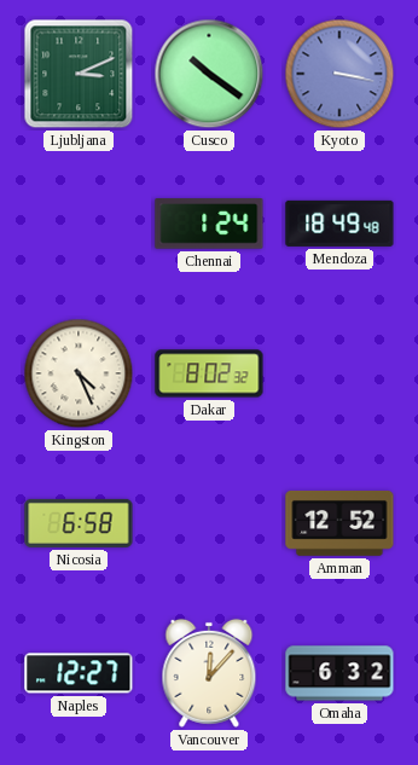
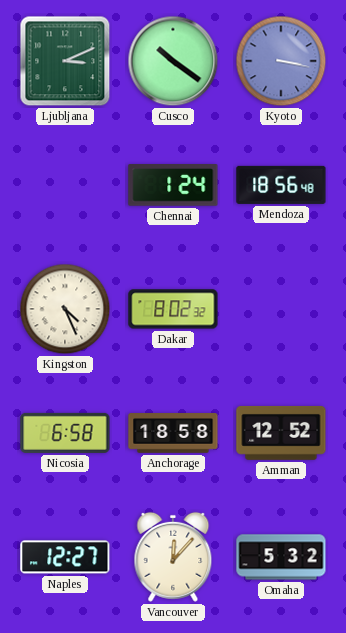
Mendoza: 18:49 -> 18:56
Anchorage: none -> 18:58
Omaha: 6:32 -> 5:32
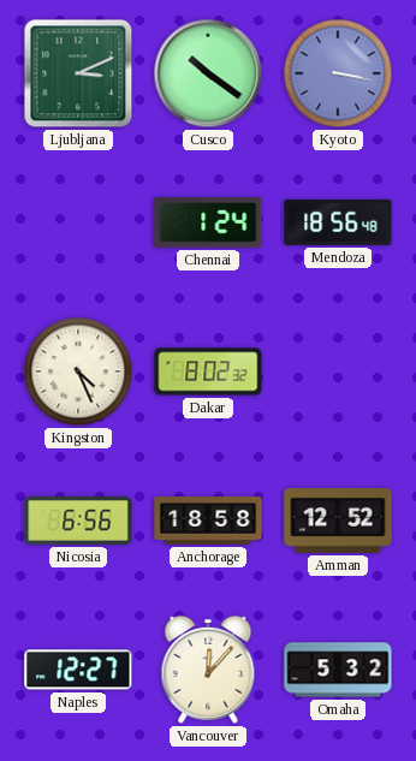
Nicosia: 6:58 -> 6:56
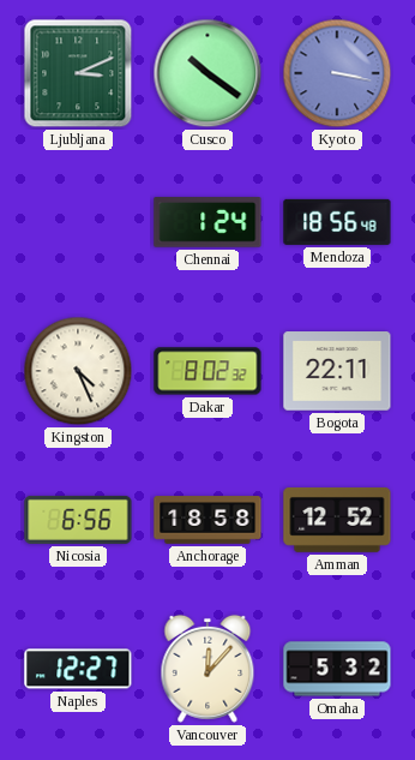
Bogota: none -> 22:11
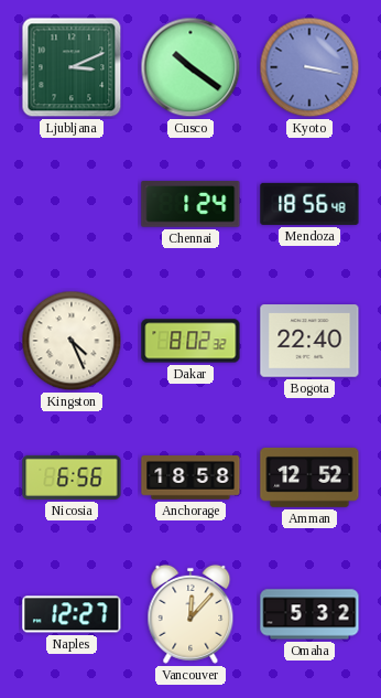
Bogota: 22:11 -> 22:40
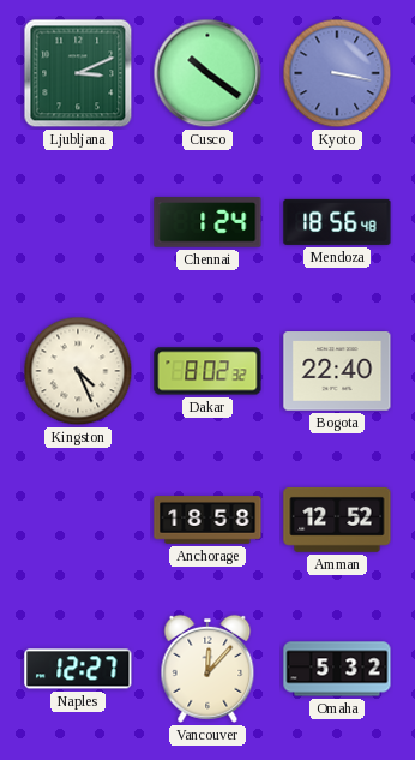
Nicosia: 6:56 -> none
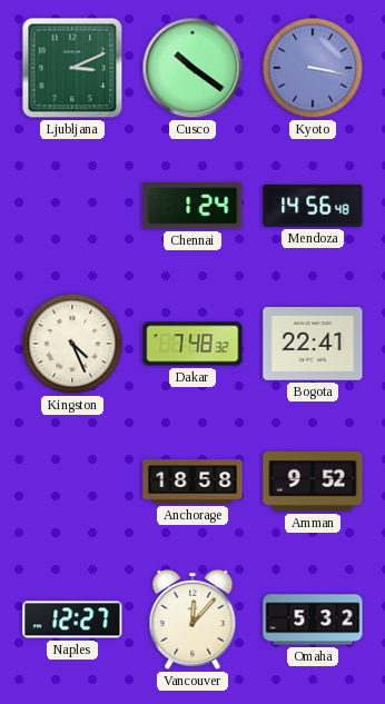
Mendoza: 18:56 -> 14:56
Dakar: 8:02 -> 7:48
Bogota: 22:40 -> 22:41
Amman: 12:52 -> 9:52
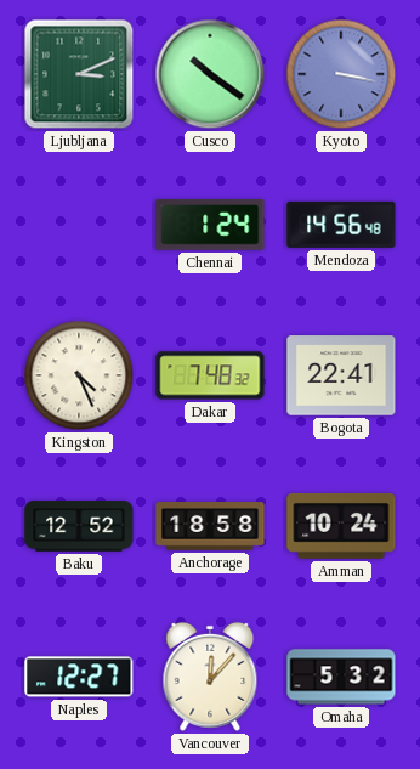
Baku: none -> 12:52
Amman: 9:52 -> 10:24
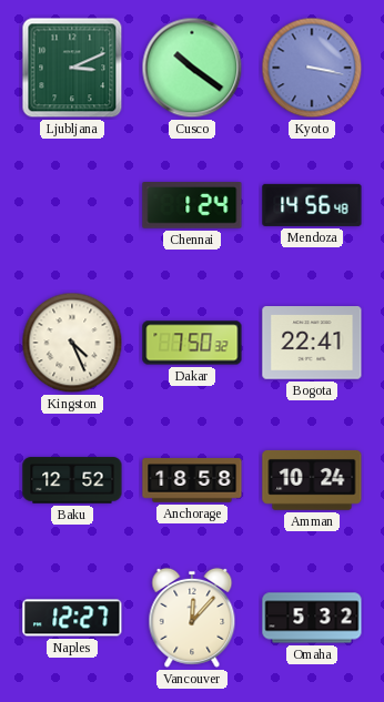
Dakar: 7:48 -> 7:50
